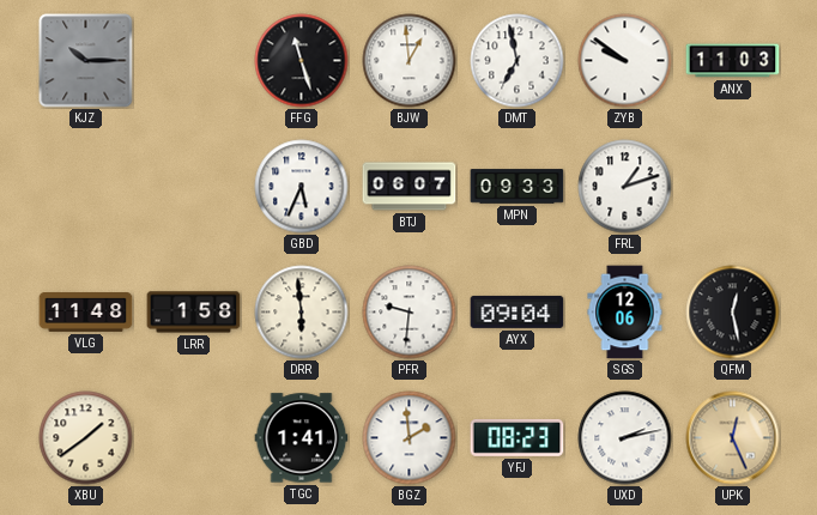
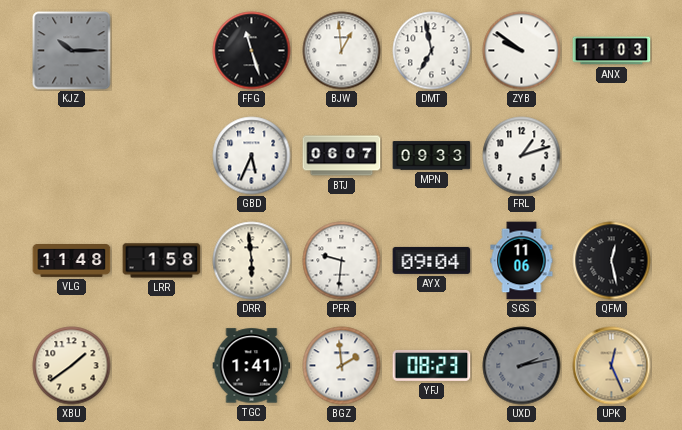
SGS: 12:06 -> 11:06
UXD dial: white -> grey
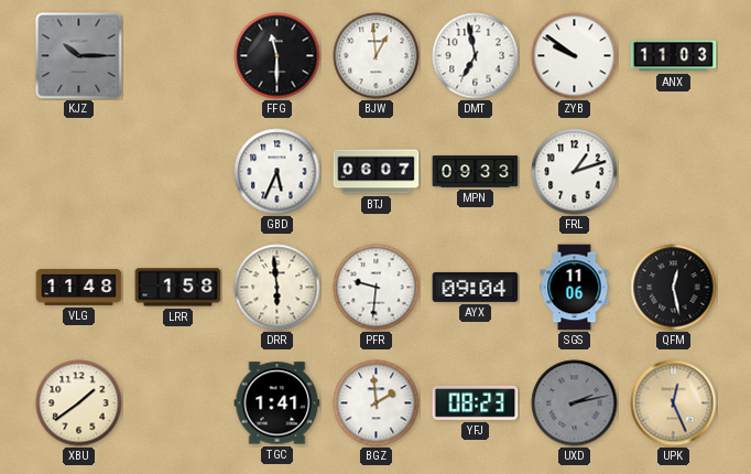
FFG: 11:27 -> 11:30
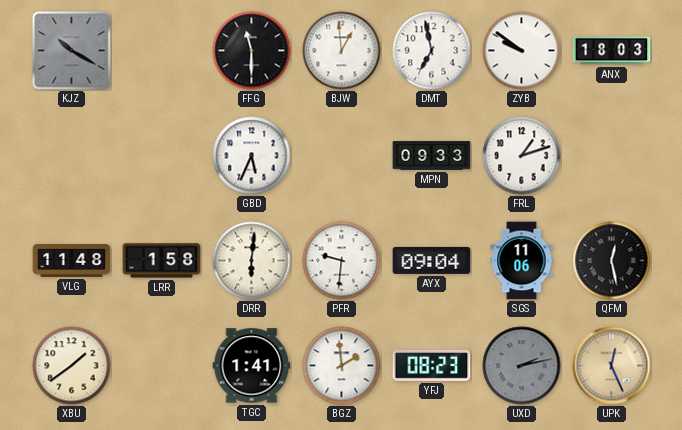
KJZ: 10:15 -> 10:20
ANX: 11:03 -> 18:03
BTJ: 06:07 -> none
DRR: 5:59 -> 6:01
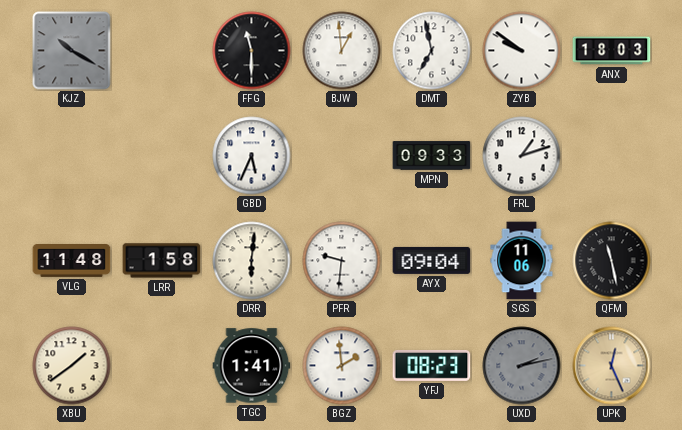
QFM: 12:28 -> 11:28
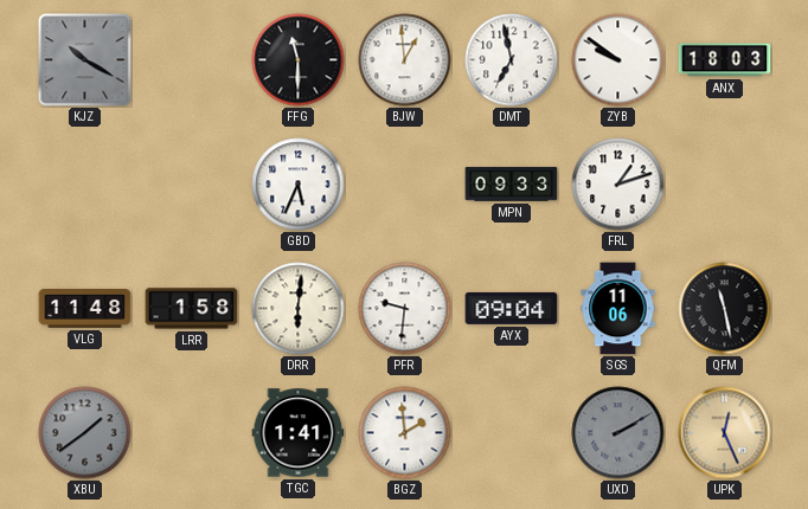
XBU dial: cream -> grey
YFJ: 08:23 -> none
UXD: 2:13 -> 2:10
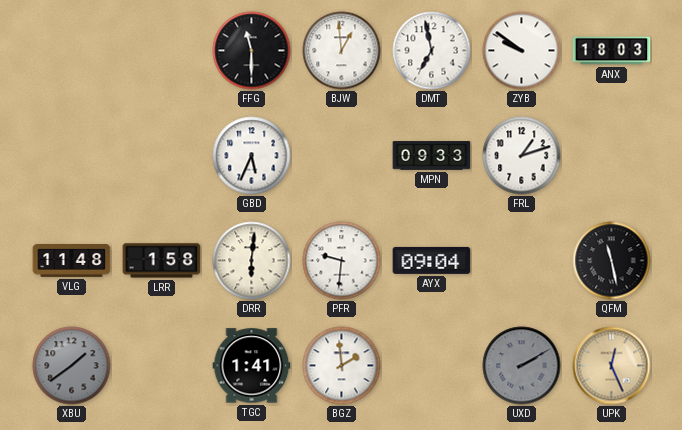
KJZ: 10:20 -> none
SGS: 11:06 -> none
